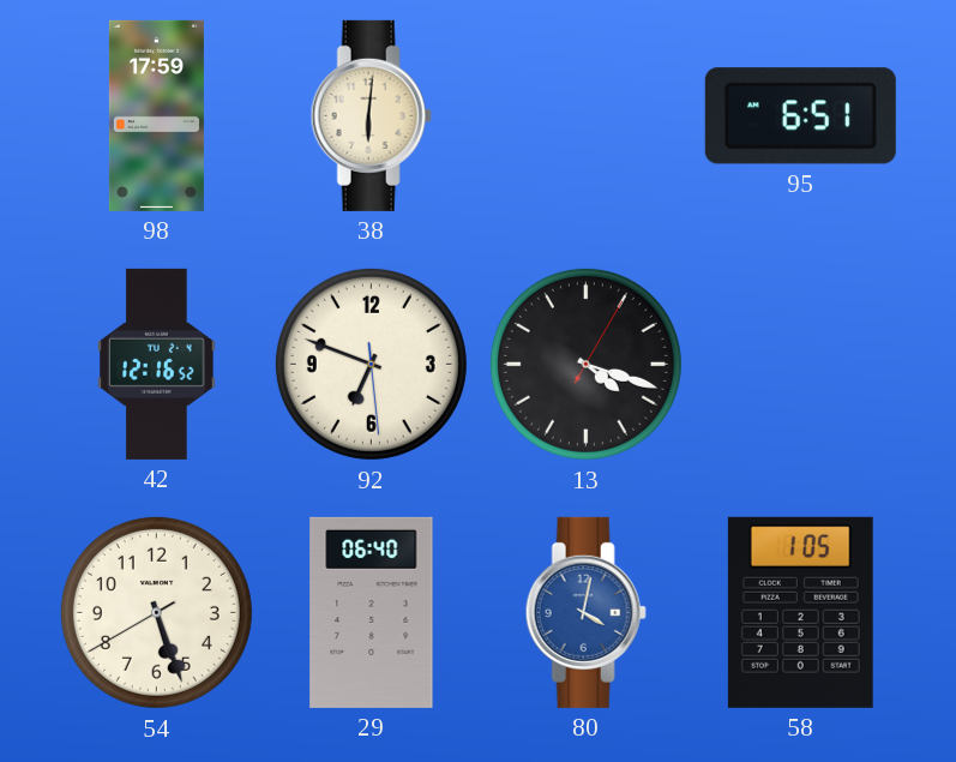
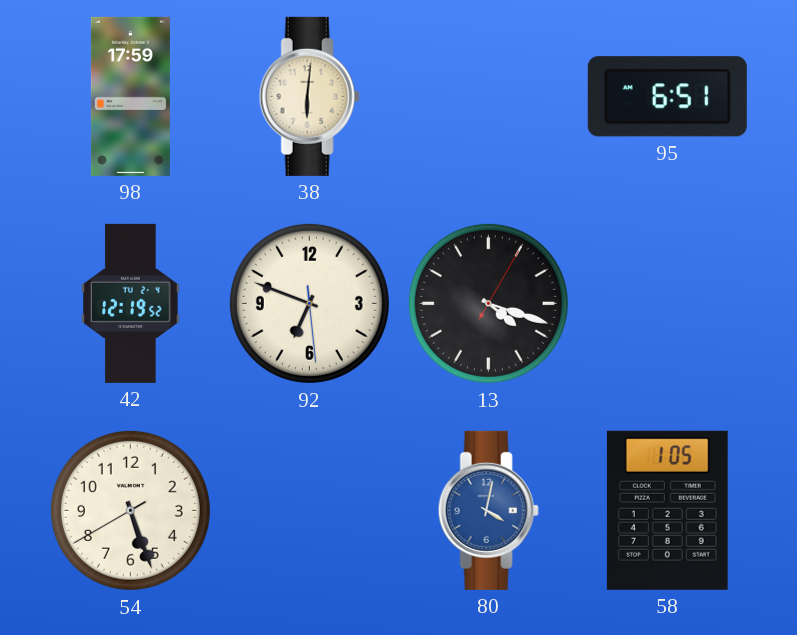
42: 12:16 -> 12:19
29: 06:40 -> none
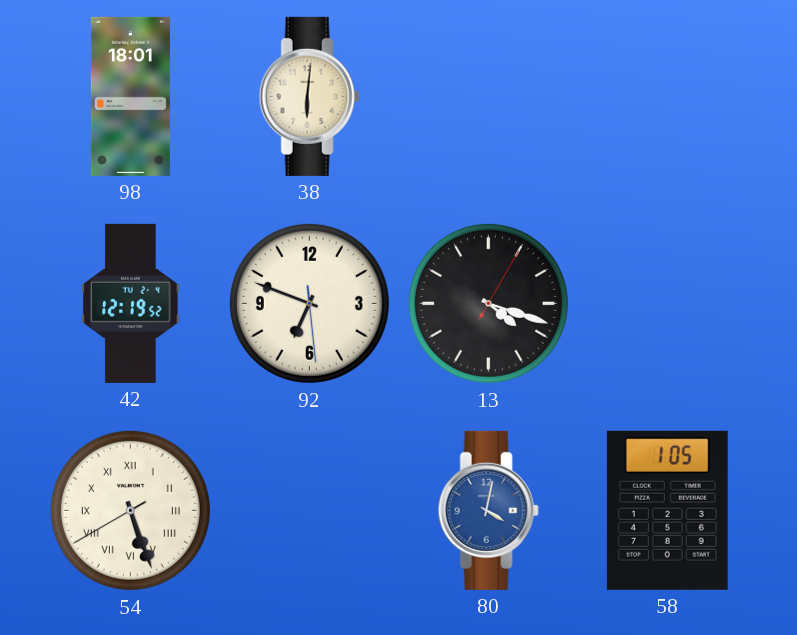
98: 17:59 -> 18:01
95: 6:51 -> none
54 numerals: Arabic -> Roman
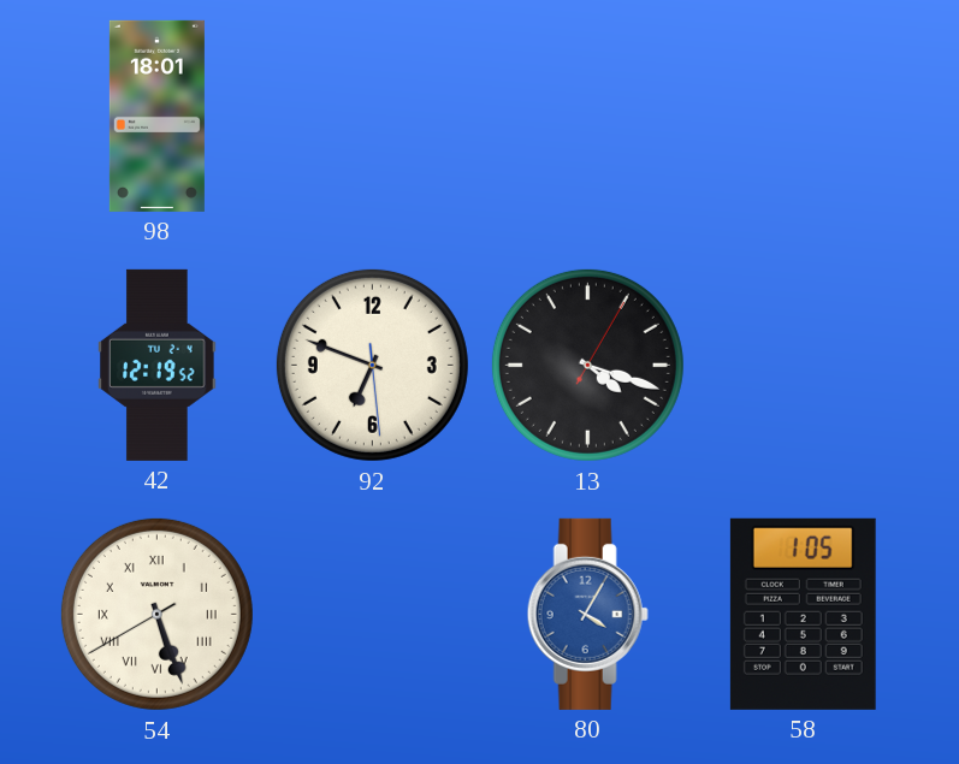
38: 6:01 -> none
80: 4:02 -> 4:05
